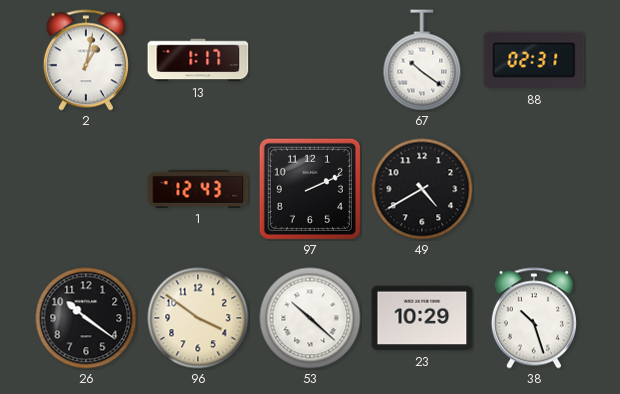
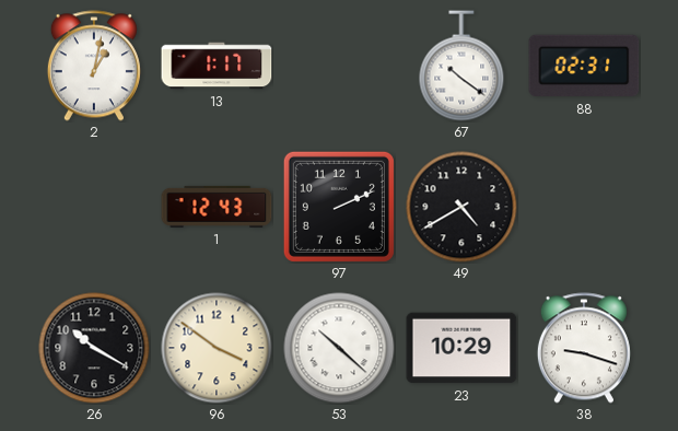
26: 10:21 -> 10:20
38: 10:27 -> 9:18
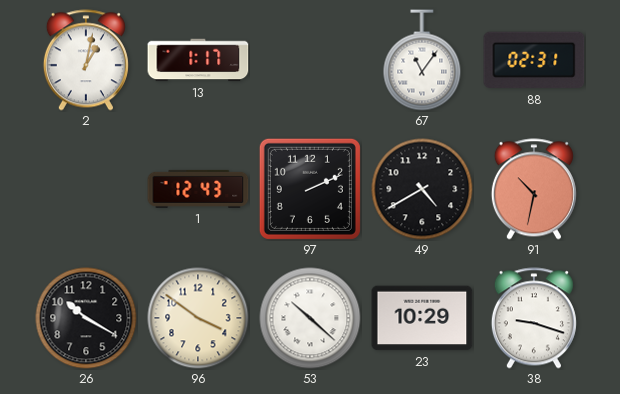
67: 10:21 -> 11:06
91: none -> 10:32
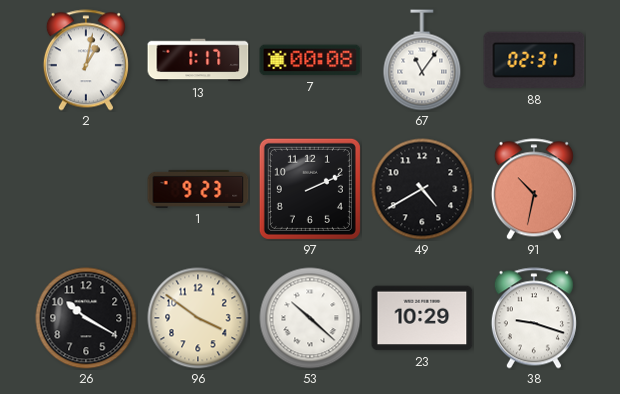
7: none -> 00:08
1: 12:43 -> 9:23
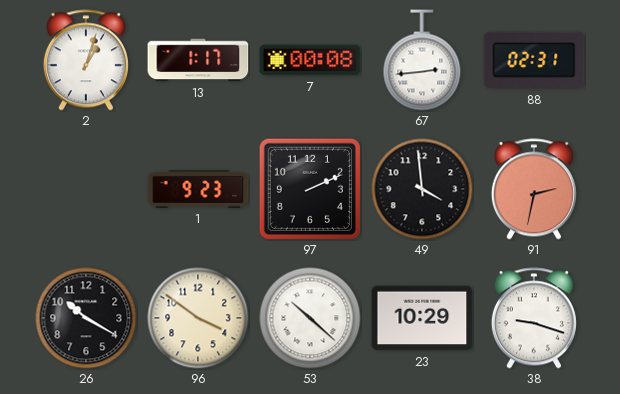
2: 1:02 -> 1:03
67: 11:06 -> 2:44
49: 4:40 -> 3:59
91: 10:32 -> 2:32
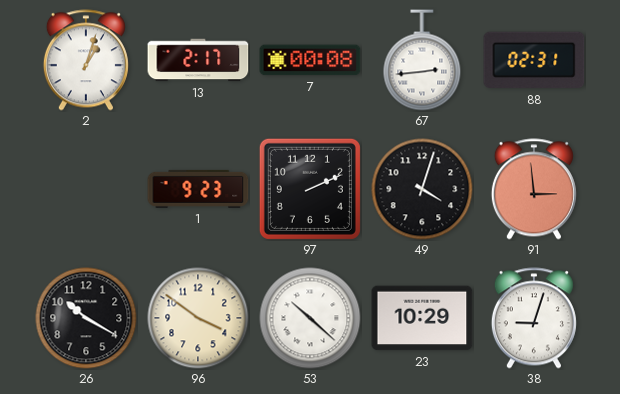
13: 1:17 -> 2:17
49: 3:59 -> 4:03
91: 2:32 -> 2:59
38: 9:18 -> 9:03
